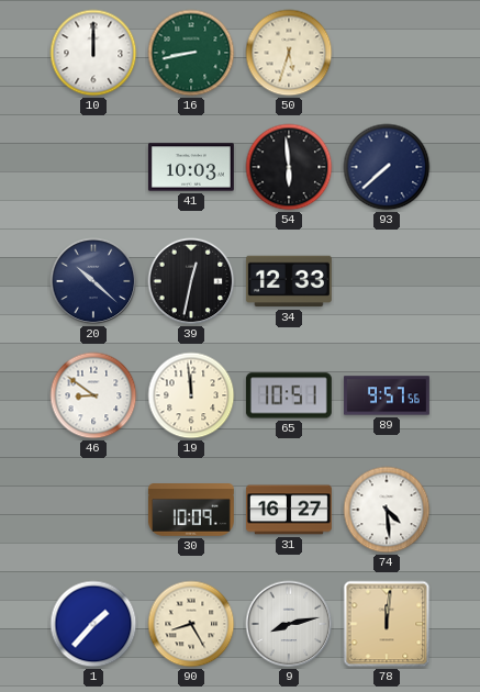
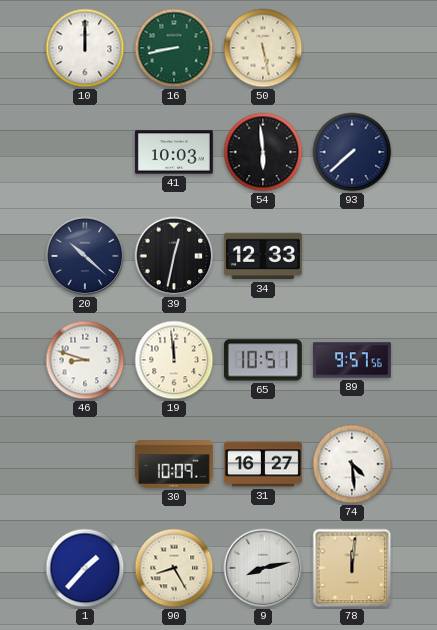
50: 5:33 -> 5:28
46: 8:51 -> 8:48
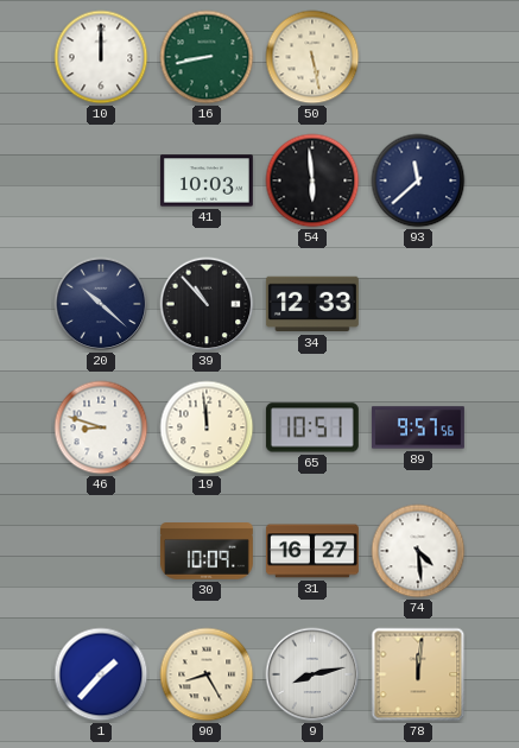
93: 7:38 -> 11:38
39: 12:32 -> 10:53
